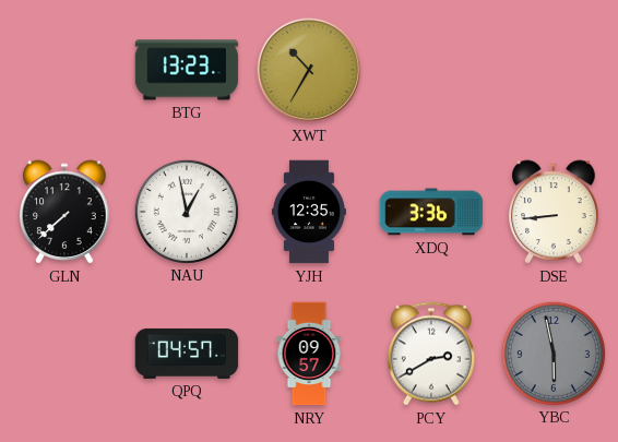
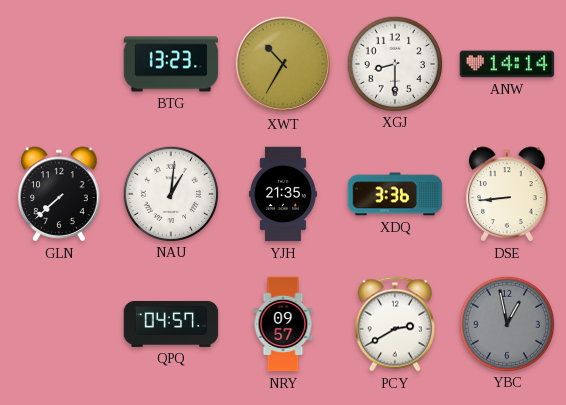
XGJ: none -> 8:30
ANW: none -> 14:14
NAU: 12:58 -> 1:01
YJH: 12:35 -> 21:35
YBC: 5:58 -> 12:58
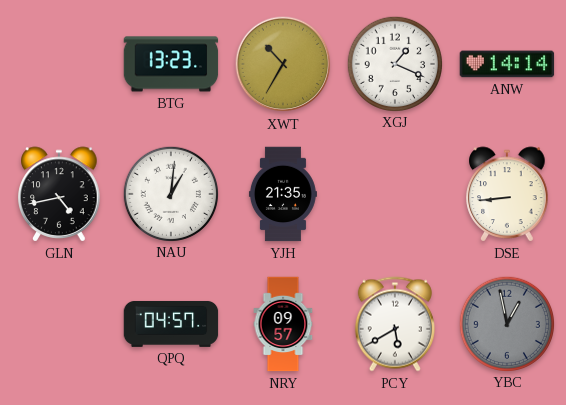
XGJ: 8:30 -> 1:19
GLN: 7:38 -> 4:43
XDQ: 3:36 -> none
PCY: 2:40 -> 5:40
